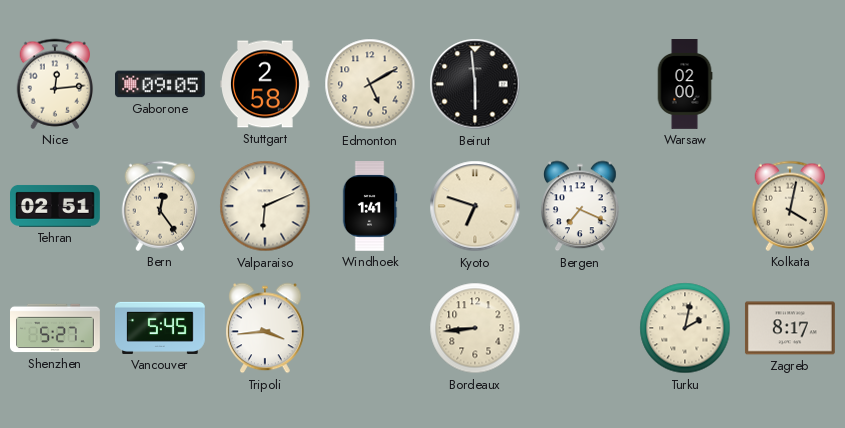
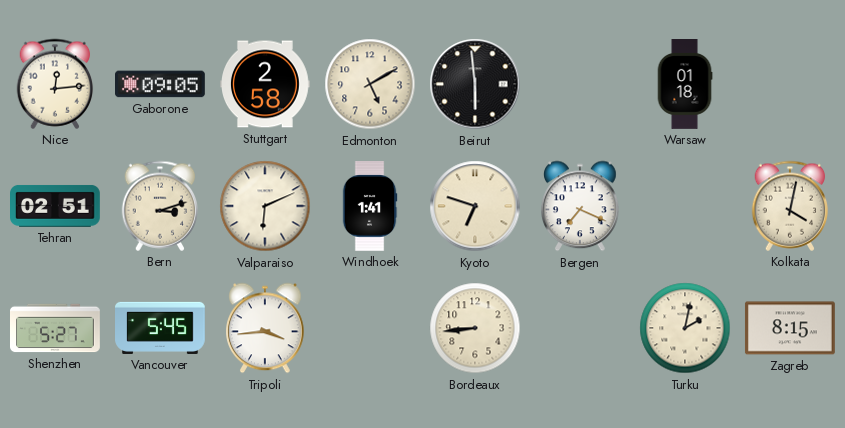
Warsaw: 02:00 -> 01:18
Bern: 12:24 -> 3:12
Zagreb: 8:17 -> 8:15
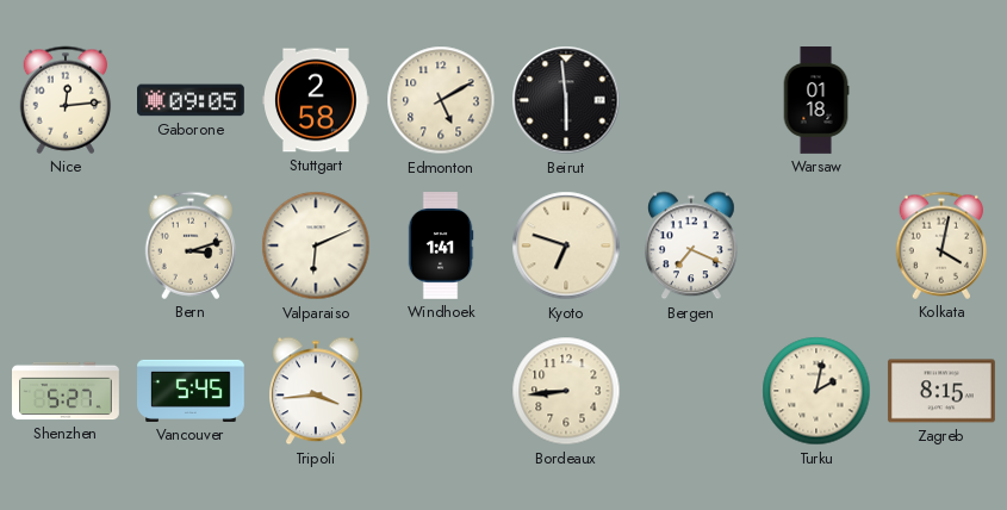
Tehran: 02:51 -> none
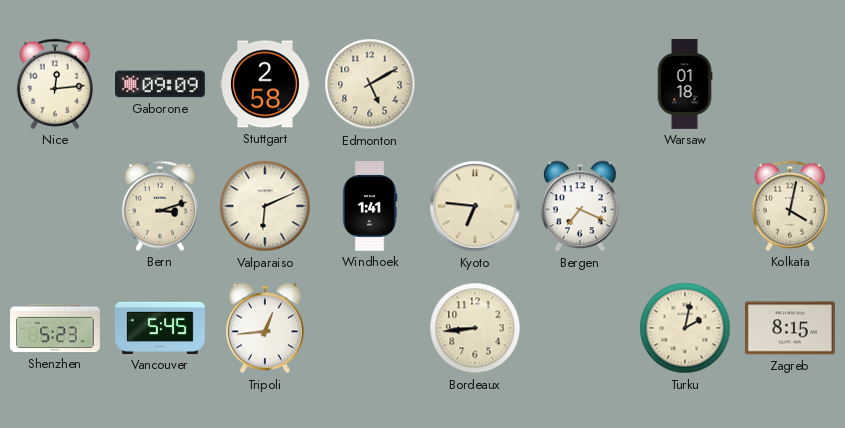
Gaborone: 09:05 -> 09:09
Beirut: 5:59 -> none
Kyoto: 6:48 -> 6:46
Shenzhen: 5:27 -> 5:23
Tripoli: 3:44 -> 12:44
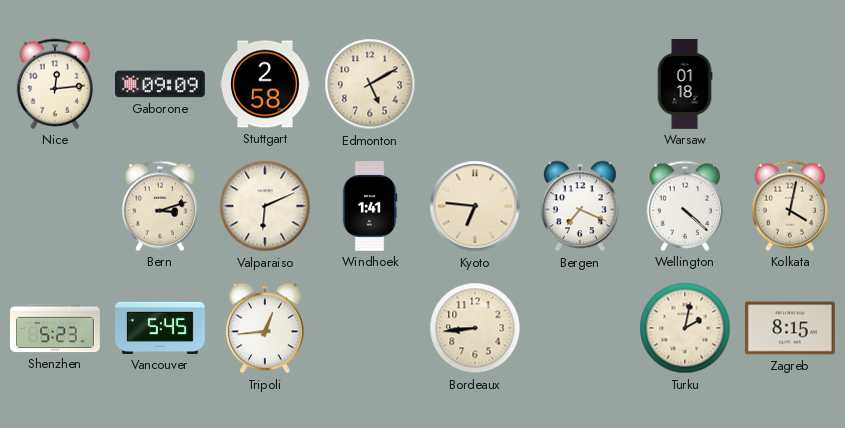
Wellington: none -> 4:22
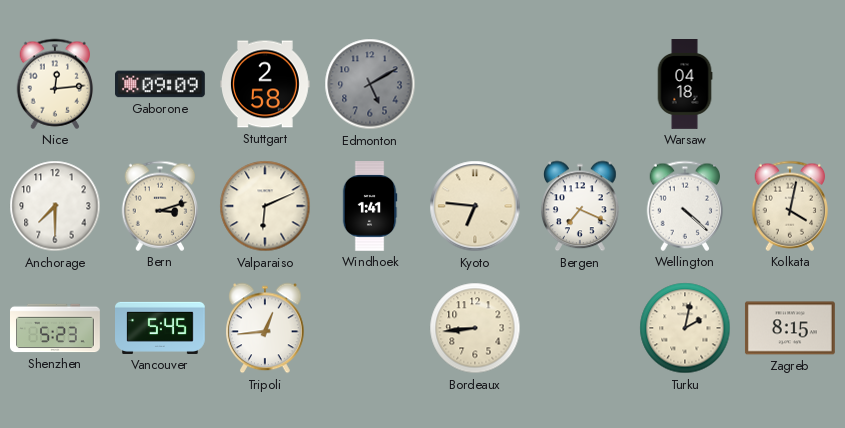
Edmonton dial: cream -> grey
Warsaw: 01:18 -> 04:18
Anchorage: none -> 7:30
